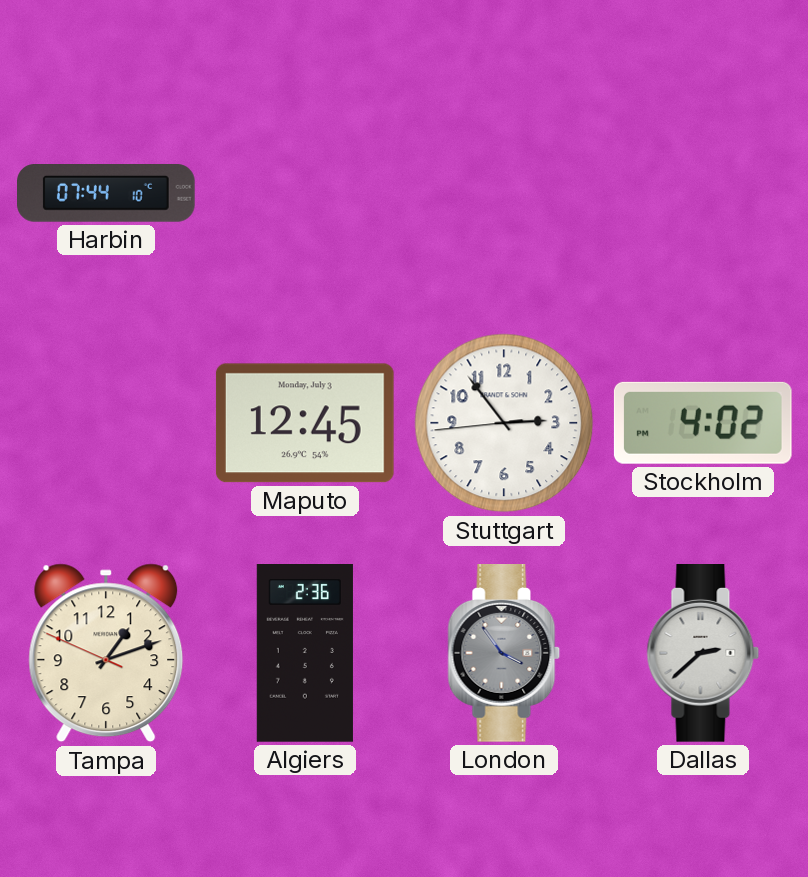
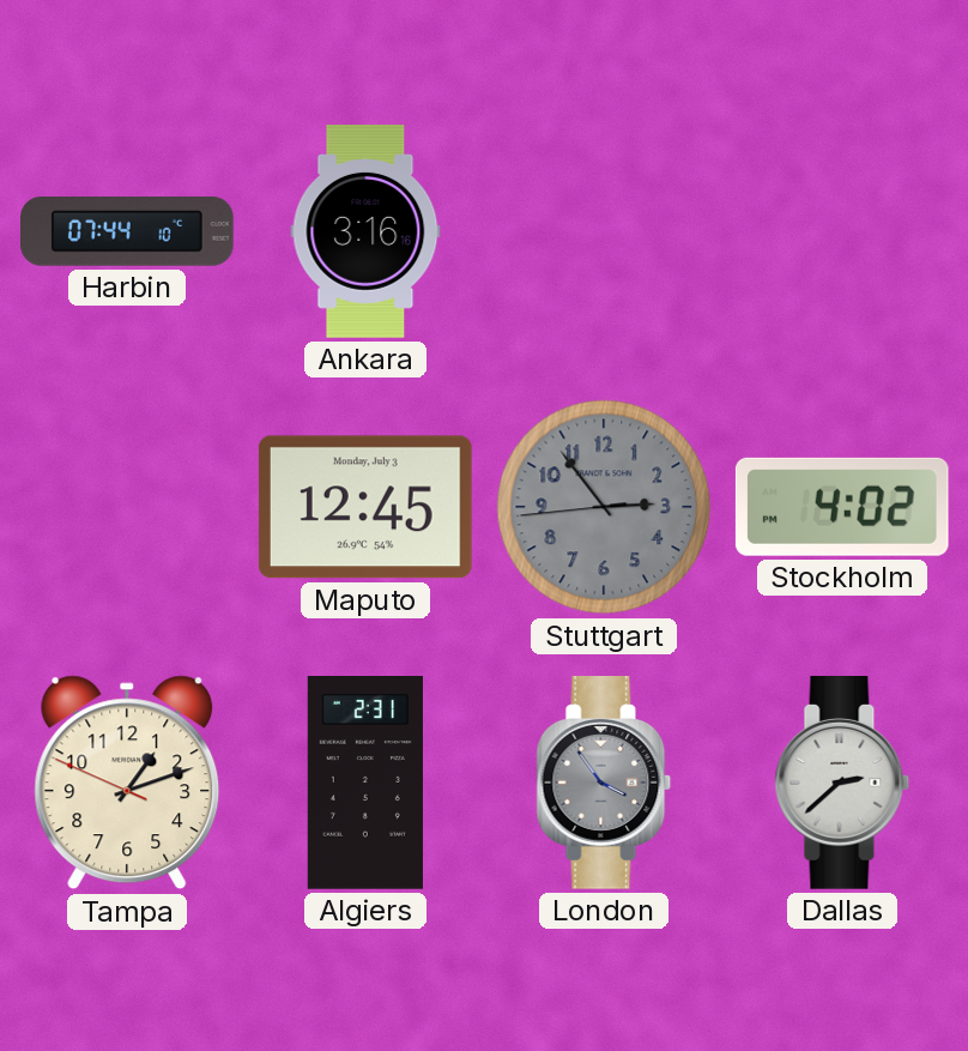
Ankara: none -> 3:16
Stuttgart dial: white -> grey
Algiers: 2:36 -> 2:31
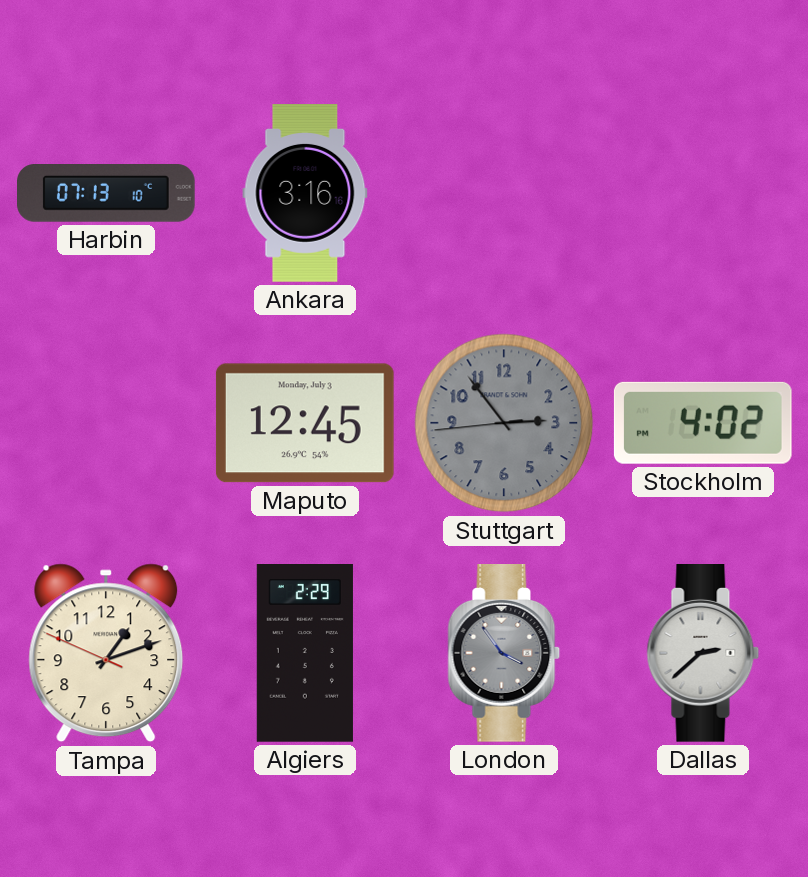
Harbin: 07:44 -> 07:13
Algiers: 2:31 -> 2:29
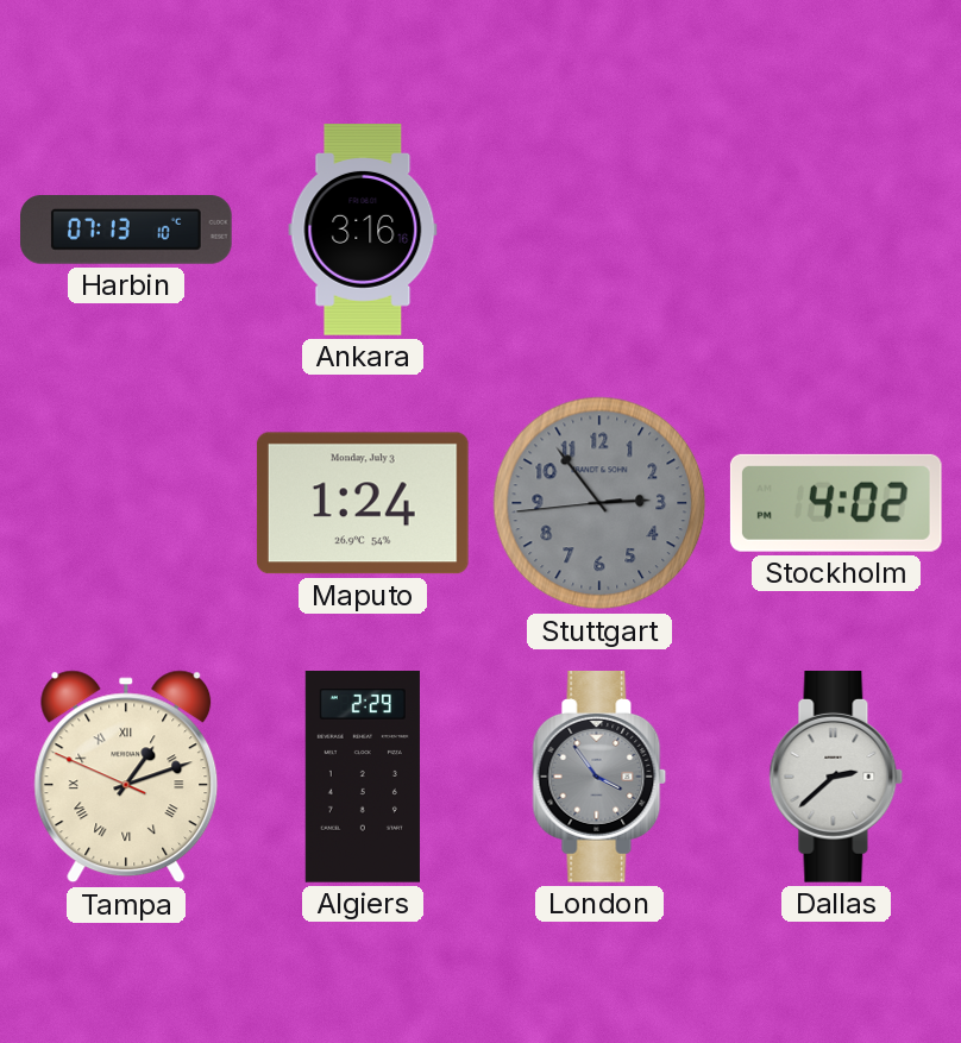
Maputo: 12:45 -> 1:24
Tampa numerals: Arabic -> Roman
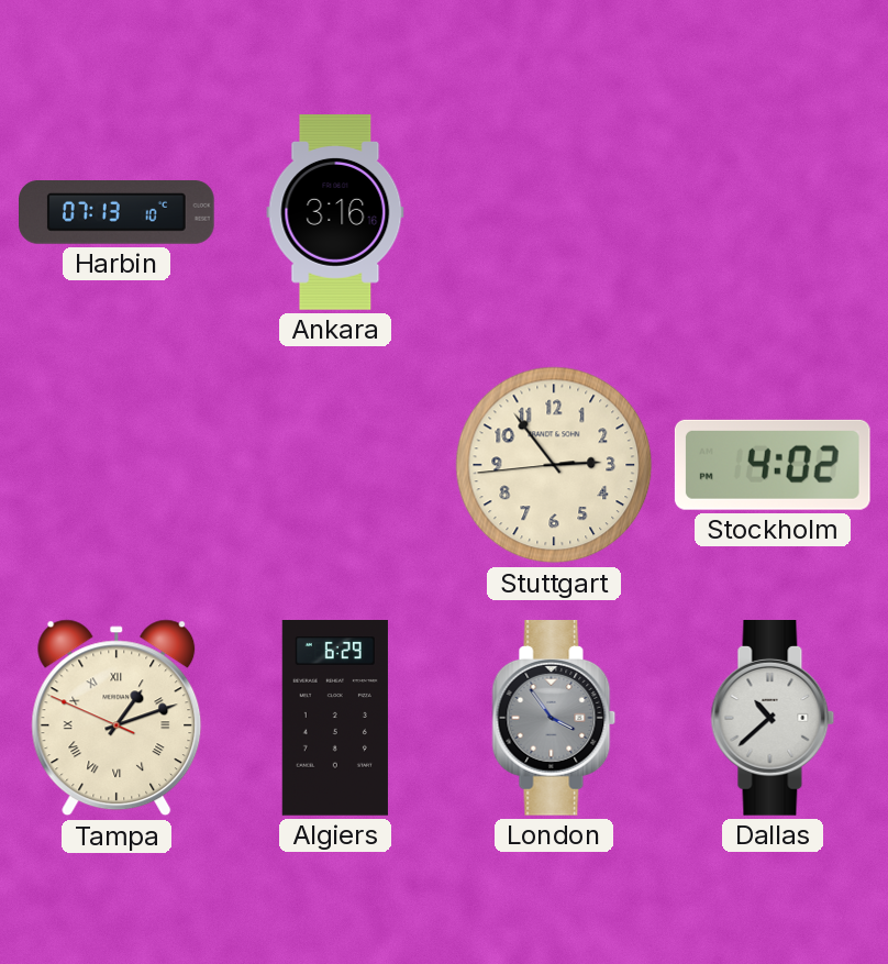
Maputo: 1:24 -> none
Stuttgart dial: grey -> cream
Algiers: 2:29 -> 6:29
Dallas: 2:38 -> 10:38
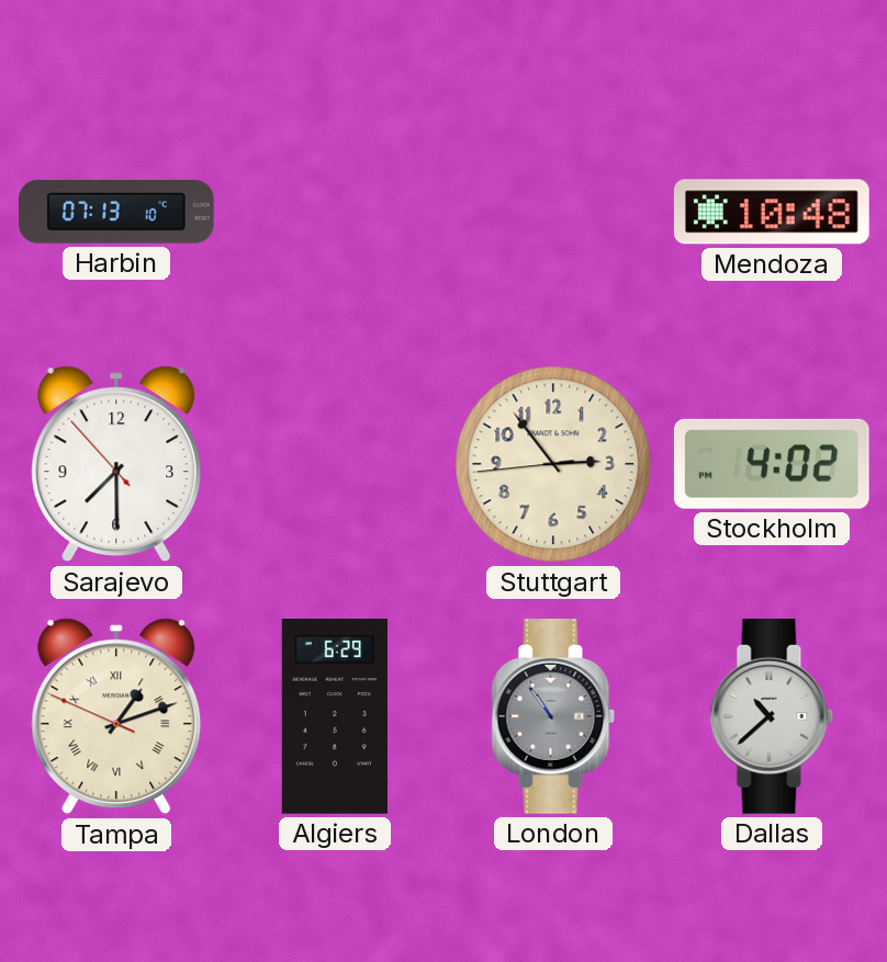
Ankara: 3:16 -> none
Mendoza: none -> 10:48
Sarajevo: none -> 7:29
London: 3:54 -> 10:54
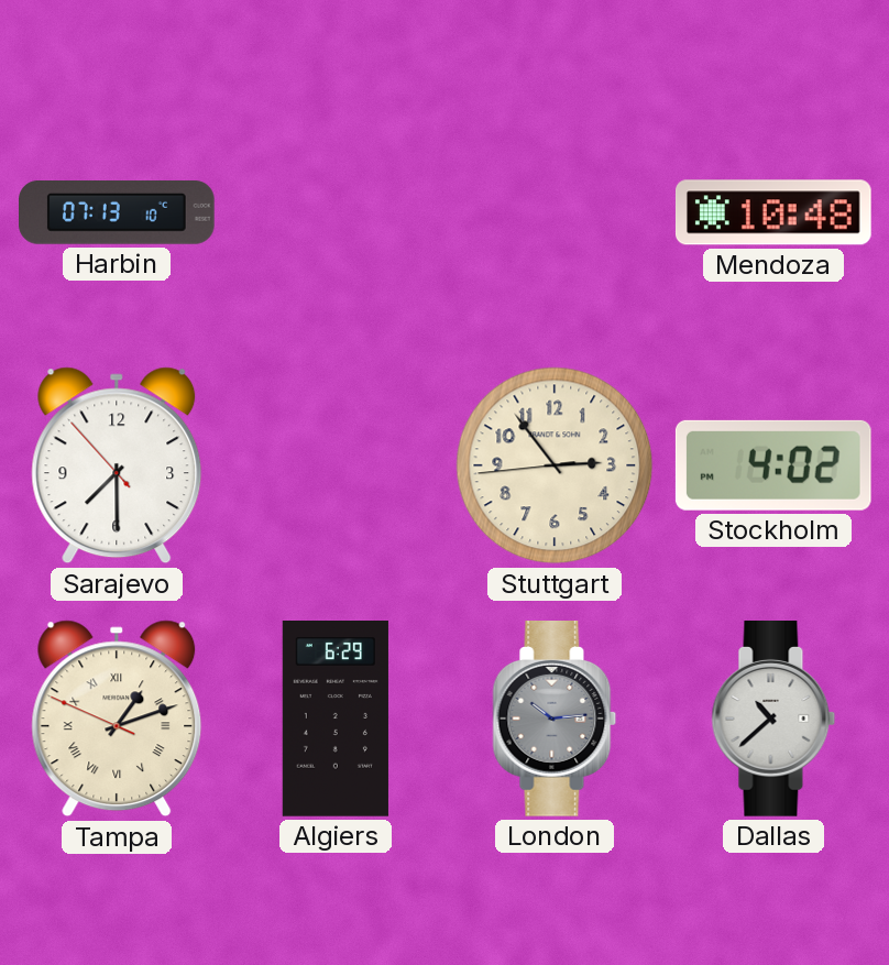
London: 10:54 -> 10:14
